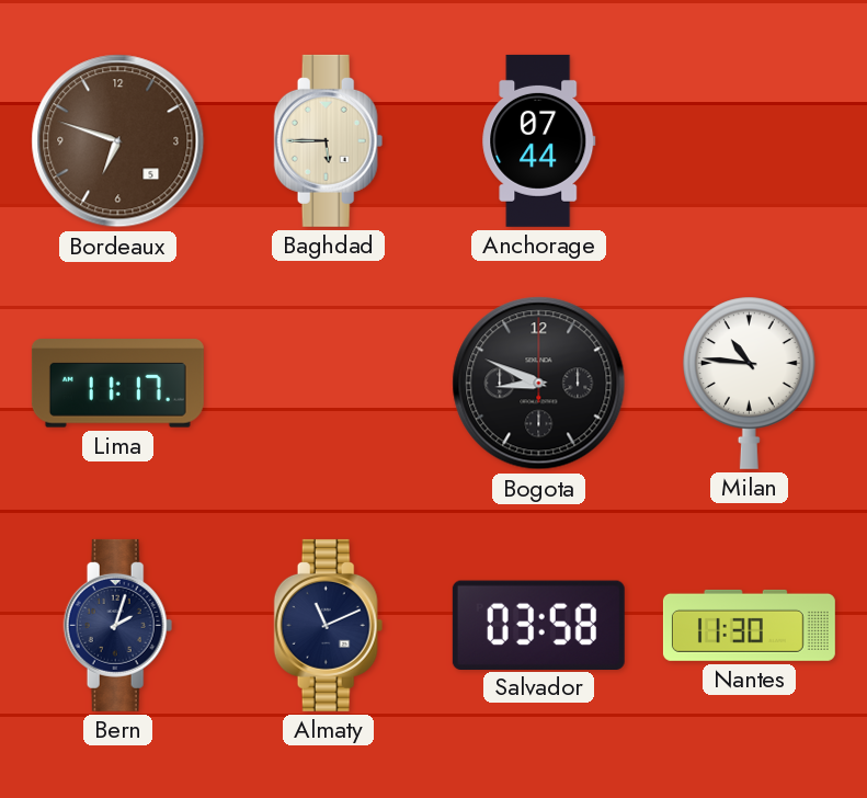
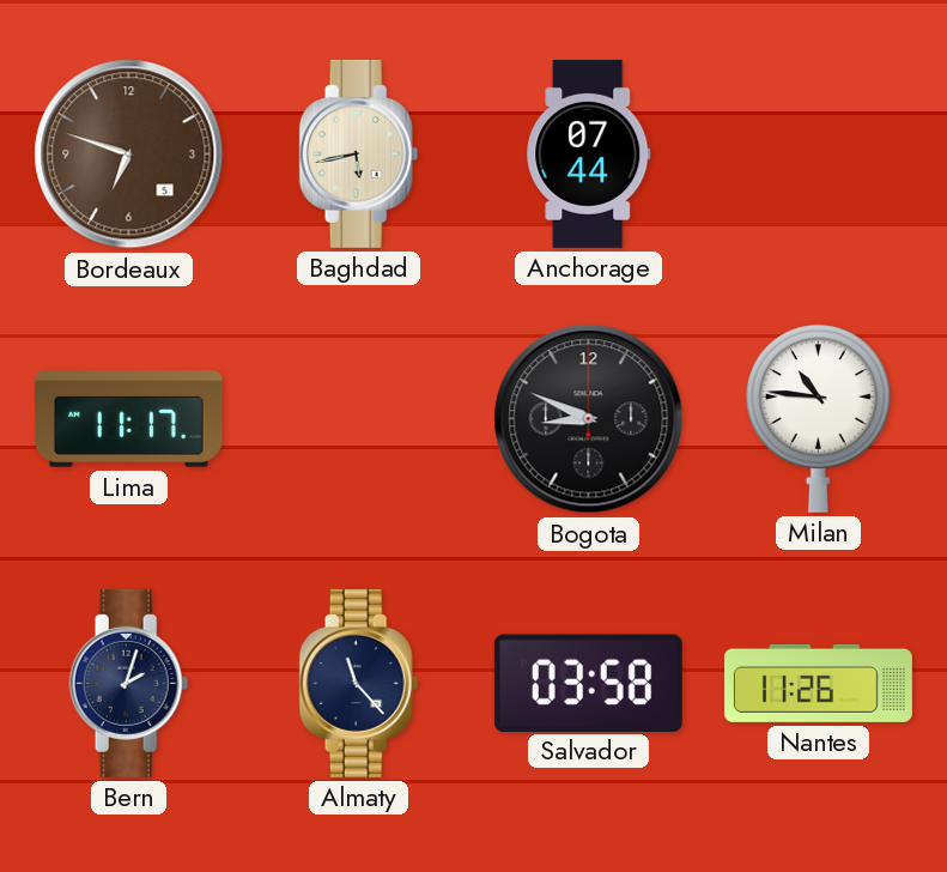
Baghdad: 5:45 -> 5:43
Almaty: 11:11 -> 11:23
Nantes: 11:30 -> 11:26
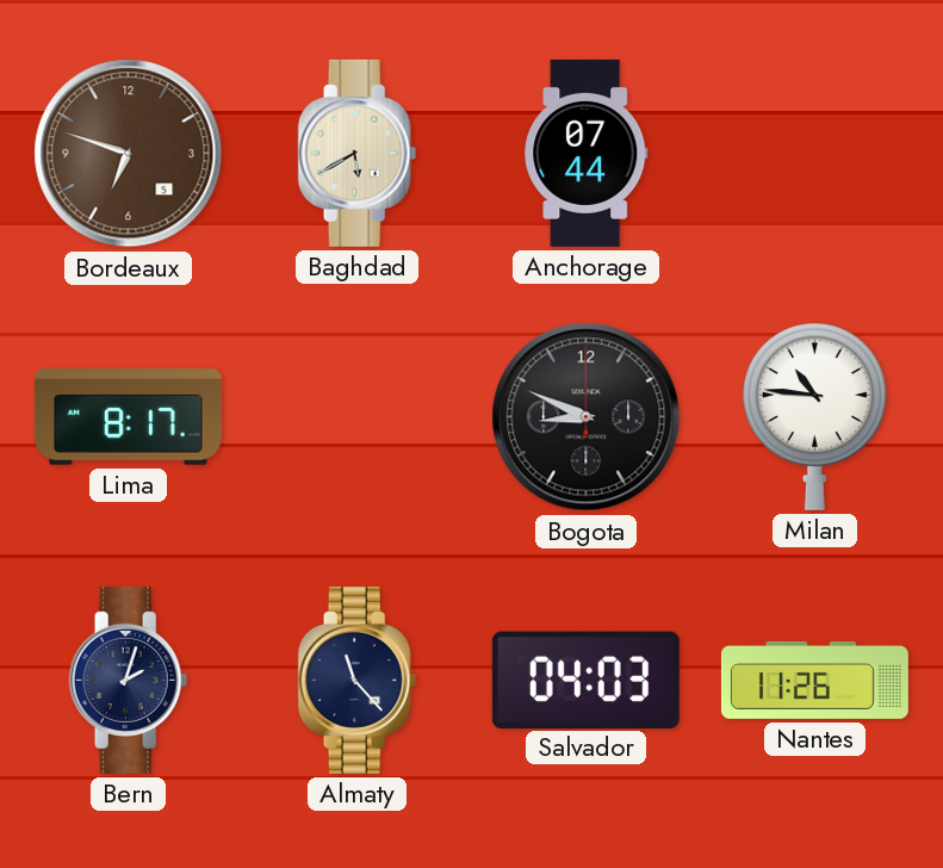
Baghdad: 5:43 -> 5:40
Lima: 11:17 -> 8:17
Salvador: 03:58 -> 04:03
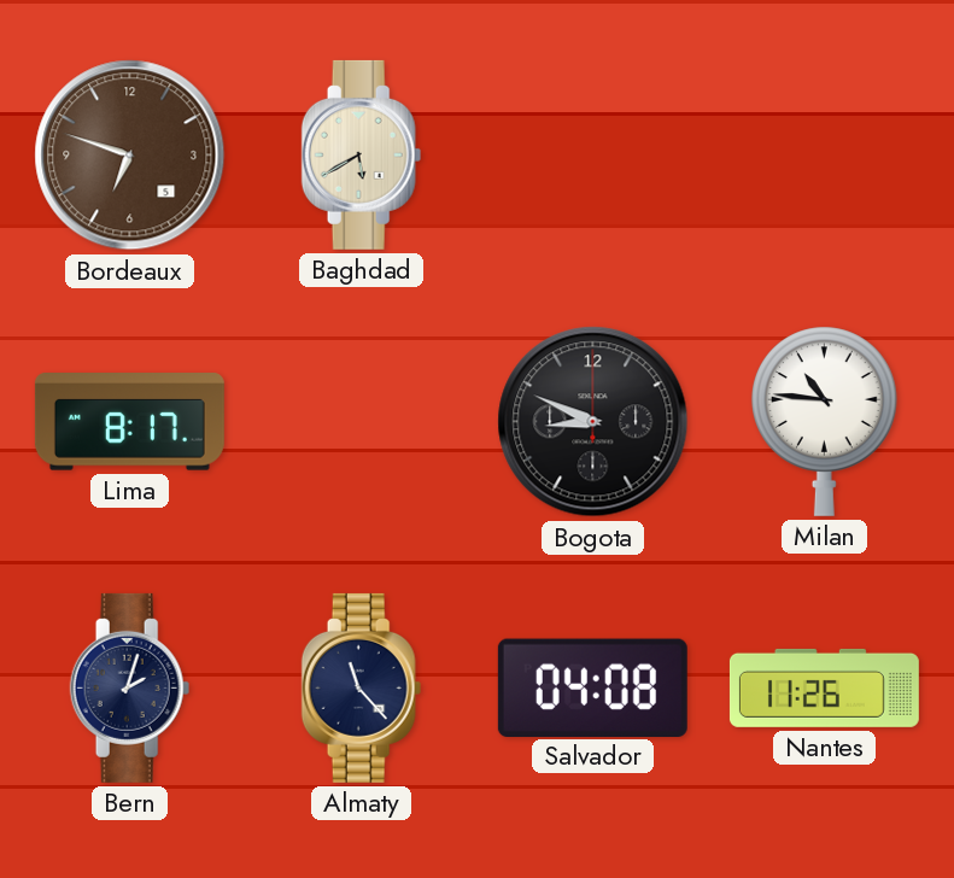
Anchorage: 07:44 -> none
Salvador: 04:03 -> 04:08
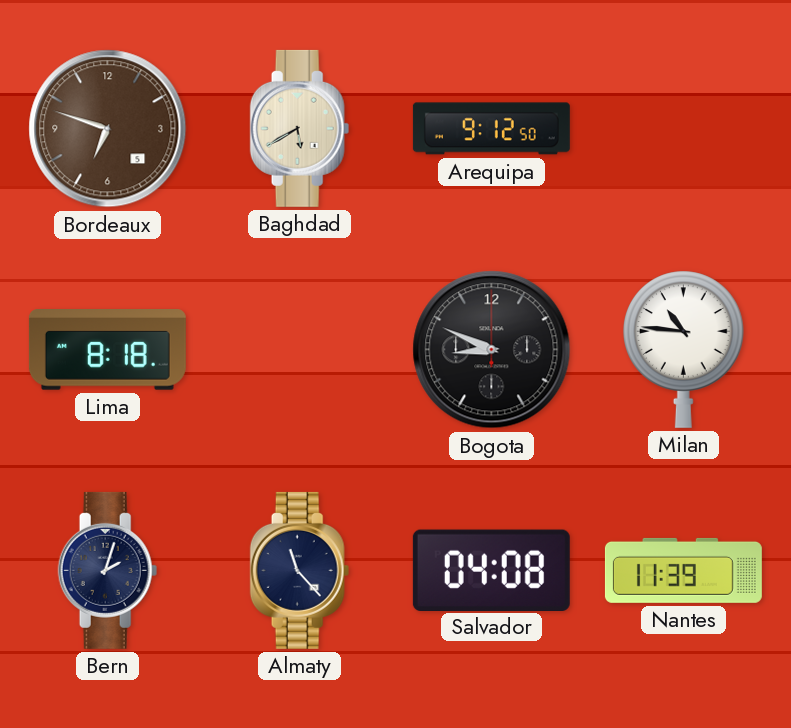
Arequipa: none -> 9:12
Lima: 8:17 -> 8:18
Nantes: 11:26 -> 11:39
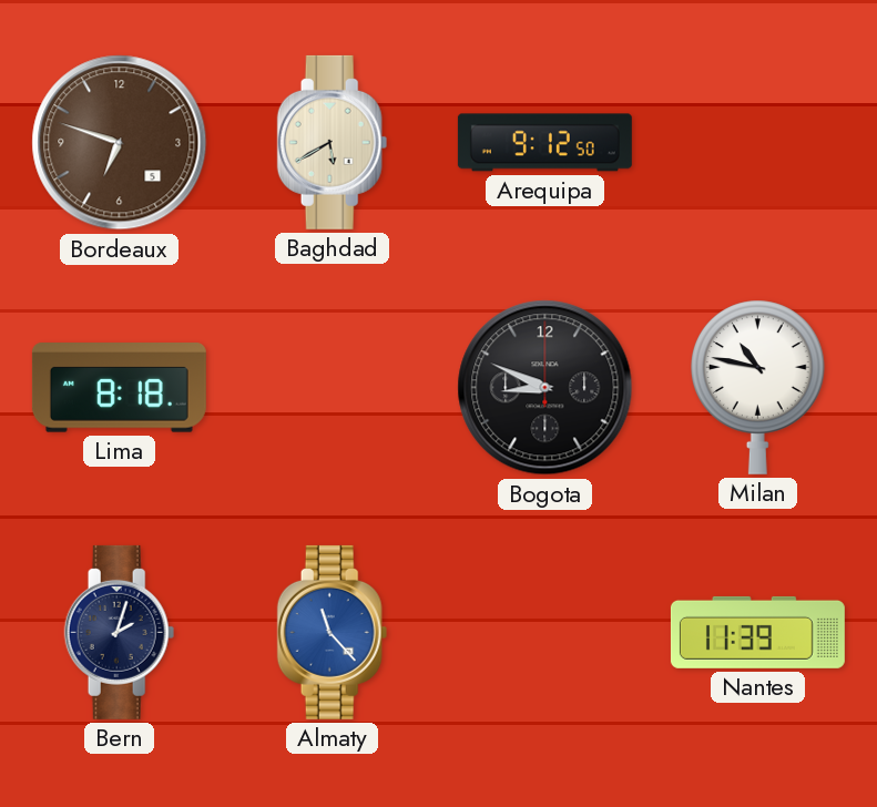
Milan: 10:46 -> 10:47
Almaty dial: navy -> blue
Salvador: 04:08 -> none
